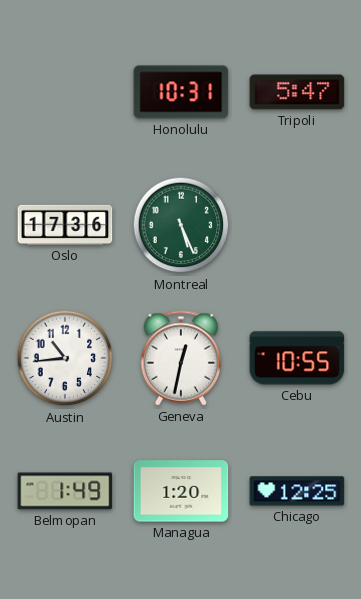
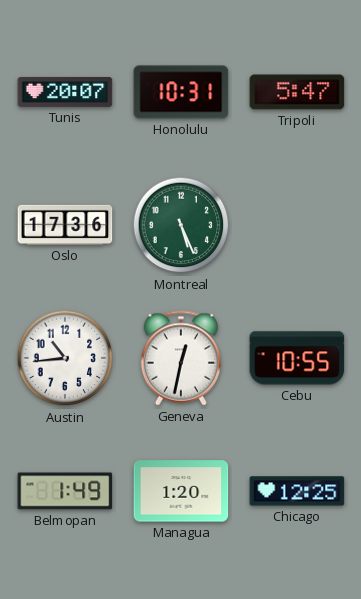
Tunis: none -> 20:07
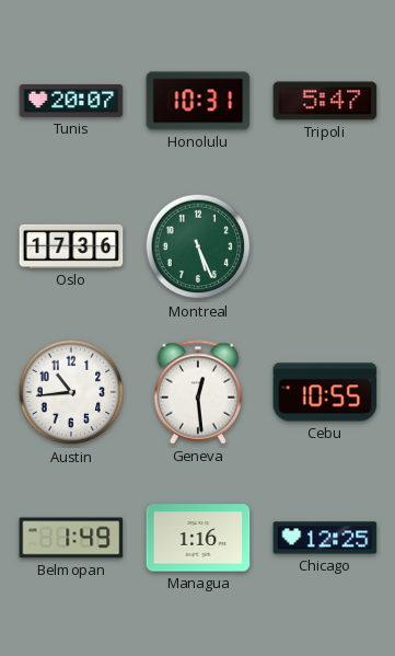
Geneva: 12:32 -> 12:29
Managua: 1:20 -> 1:16
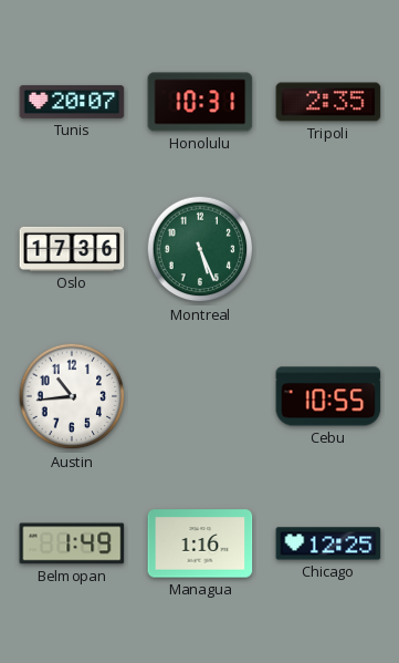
Tripoli: 5:47 -> 2:35
Geneva: 12:29 -> none
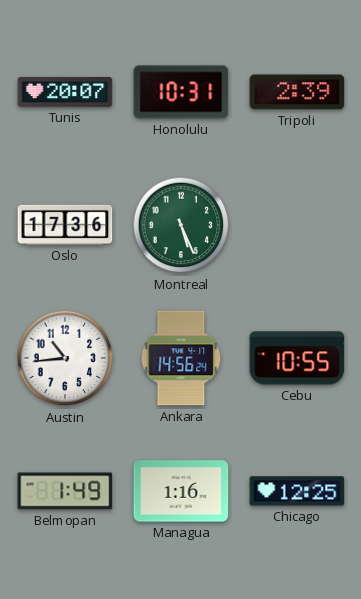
Tripoli: 2:35 -> 2:39
Ankara: none -> 14:56
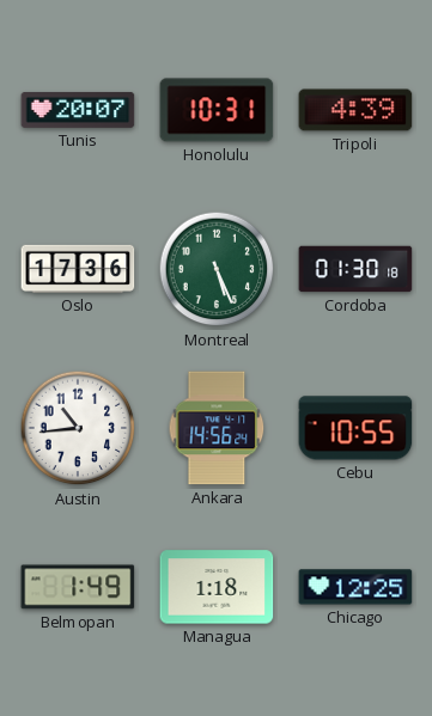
Tripoli: 2:39 -> 4:39
Cordoba: none -> 01:30
Managua: 1:16 -> 1:18
